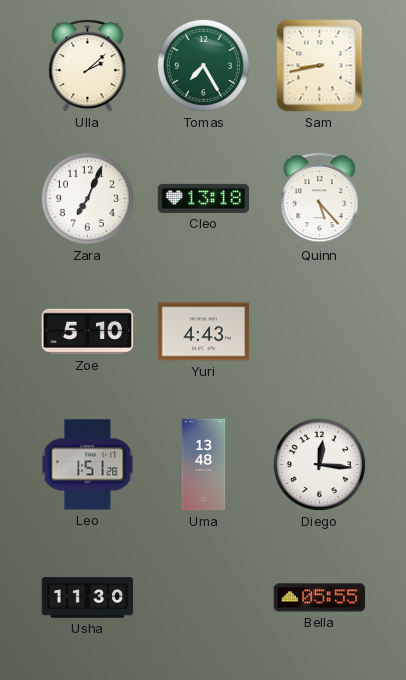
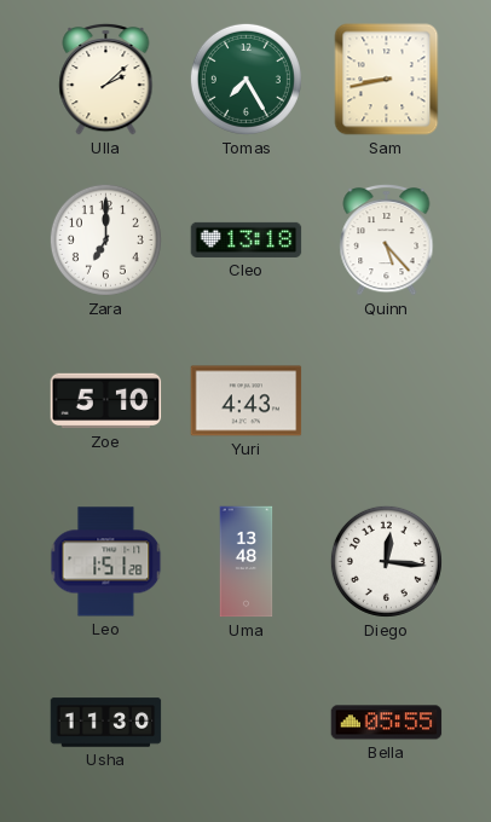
Zara: 7:04 -> 7:00
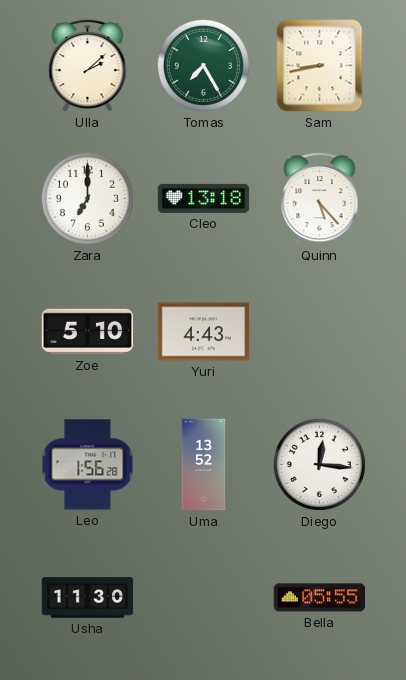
Leo: 1:51 -> 1:56
Uma: 13:48 -> 13:52
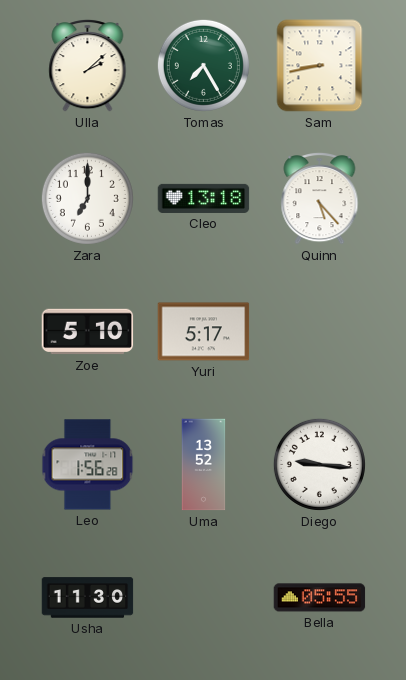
Yuri: 4:43 -> 5:17
Diego: 12:16 -> 9:16
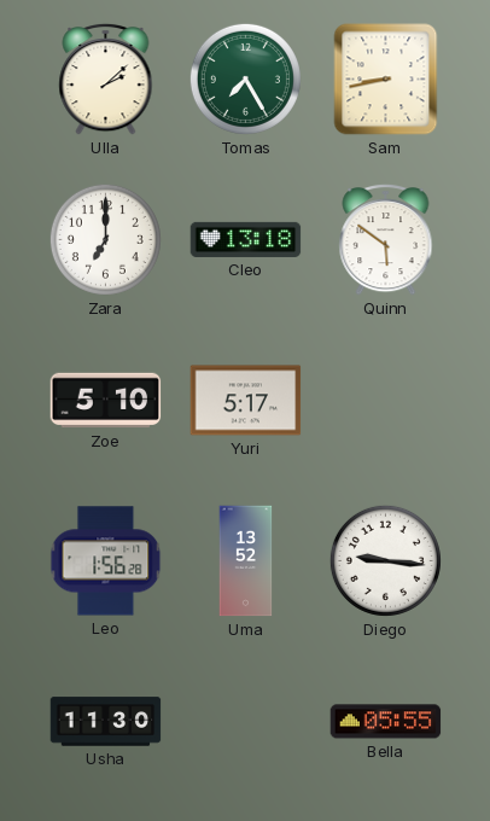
Quinn: 5:23 -> 5:51
